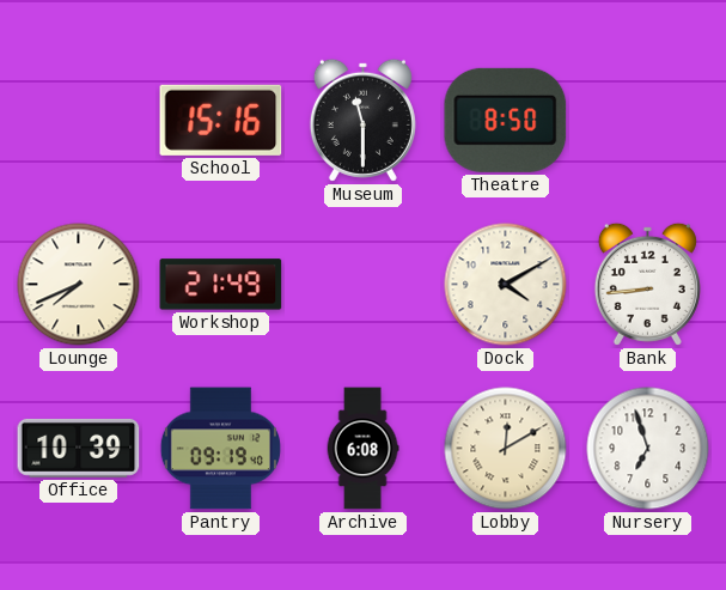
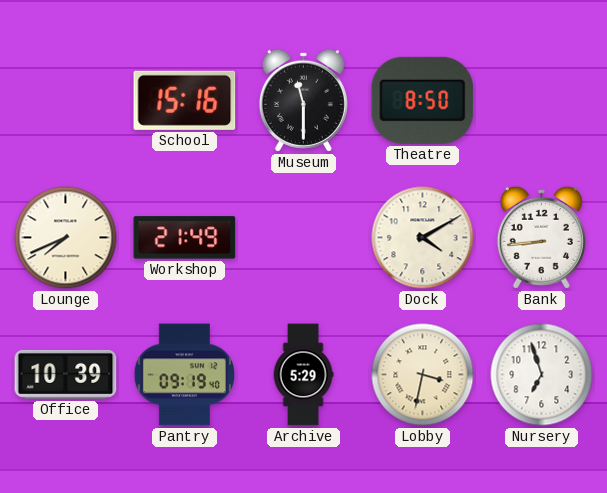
Archive: 6:08 -> 5:29
Lobby: 12:10 -> 3:32
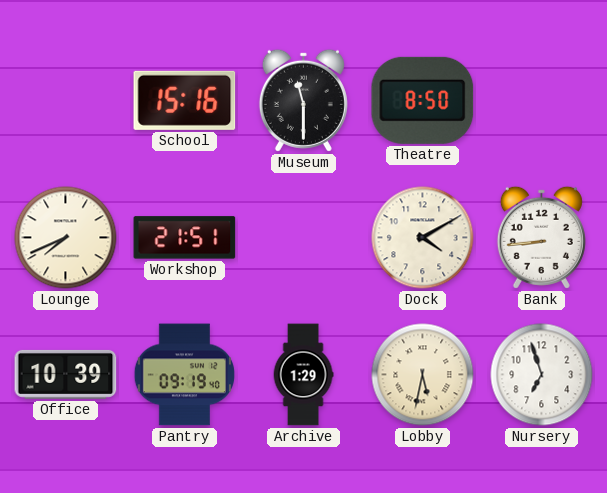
Workshop: 21:49 -> 21:51
Archive: 5:29 -> 1:29
Lobby: 3:32 -> 5:32
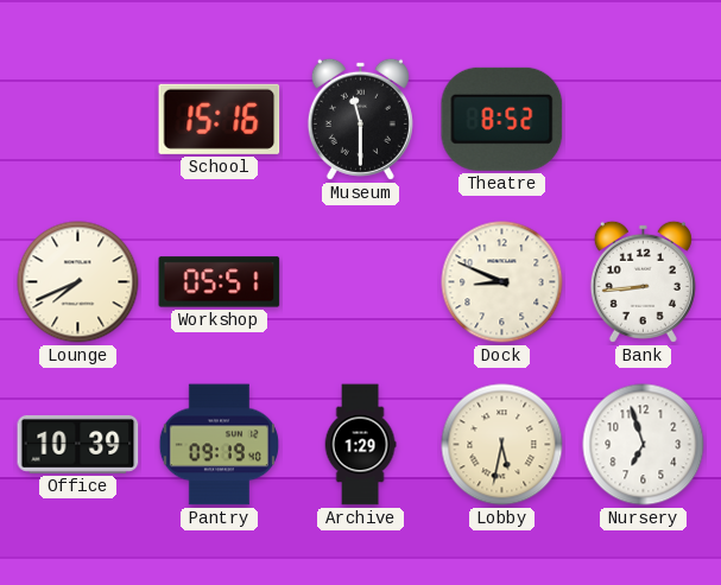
Theatre: 8:50 -> 8:52
Workshop: 21:51 -> 05:51
Dock: 4:10 -> 8:49
